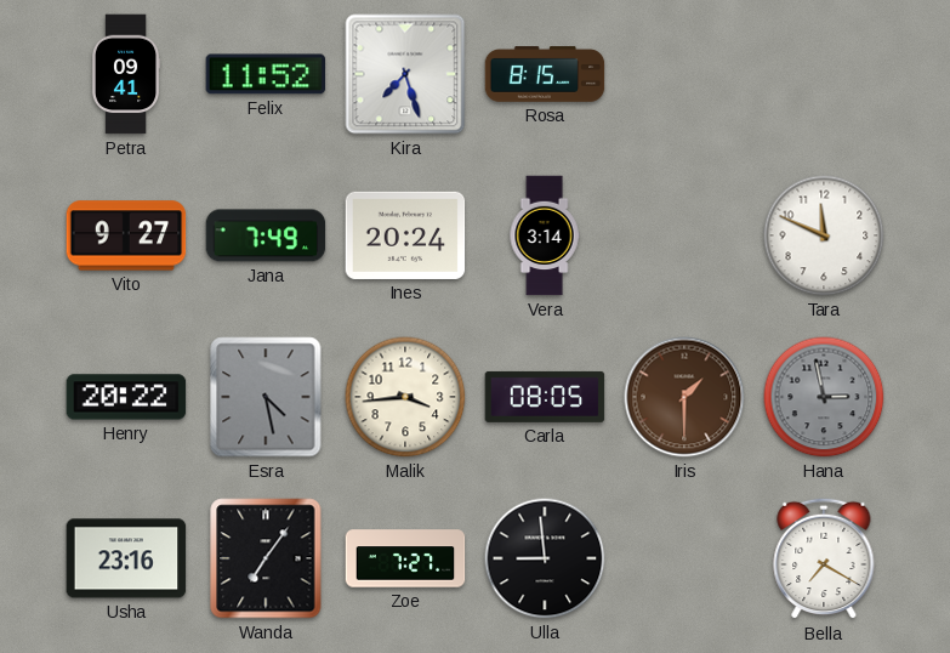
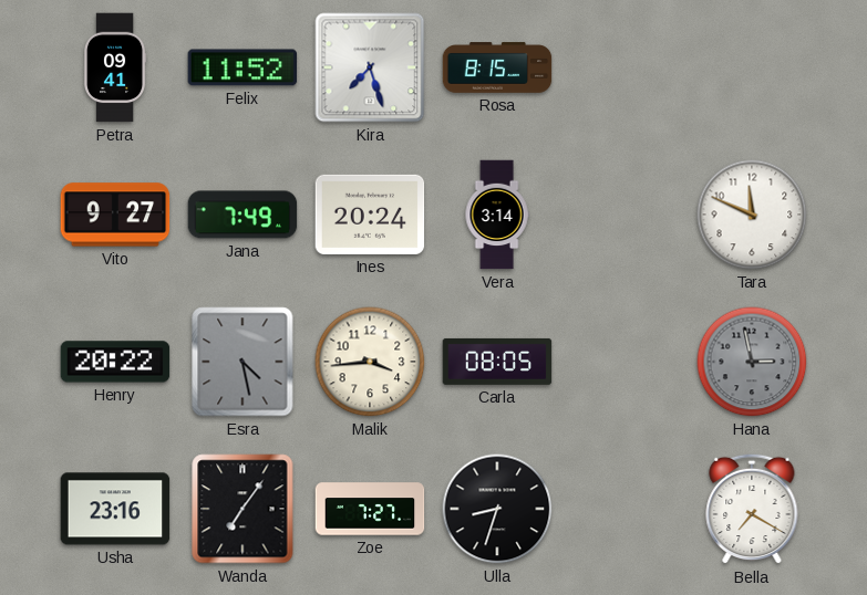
Iris: 1:30 -> none
Ulla: 8:59 -> 8:33
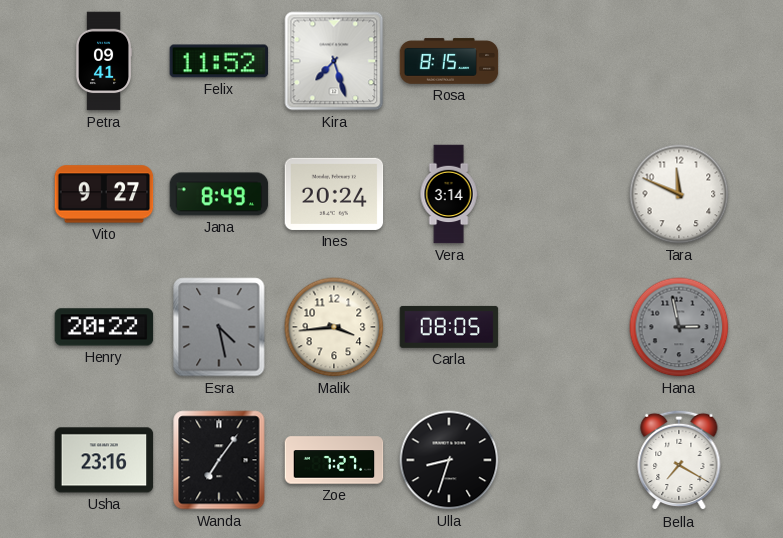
Jana: 7:49 -> 8:49
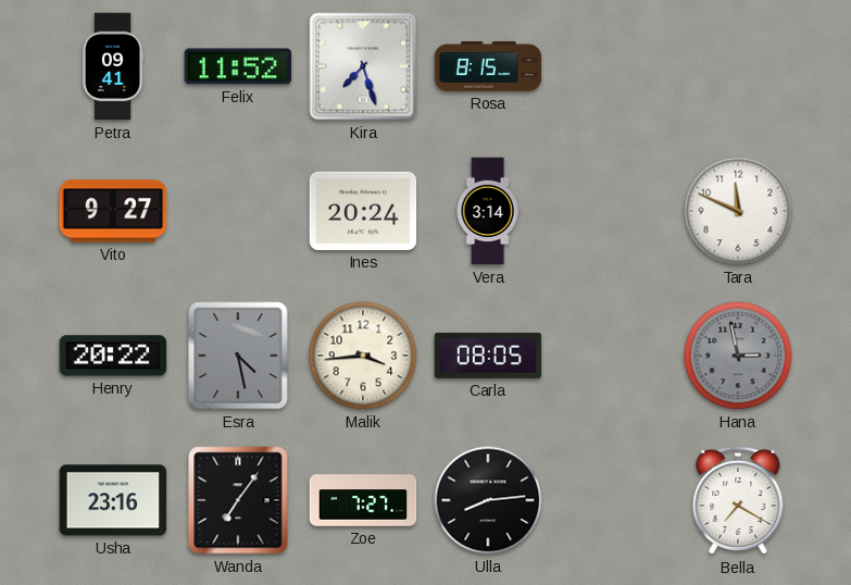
Jana: 8:49 -> none
Ulla: 8:33 -> 8:14
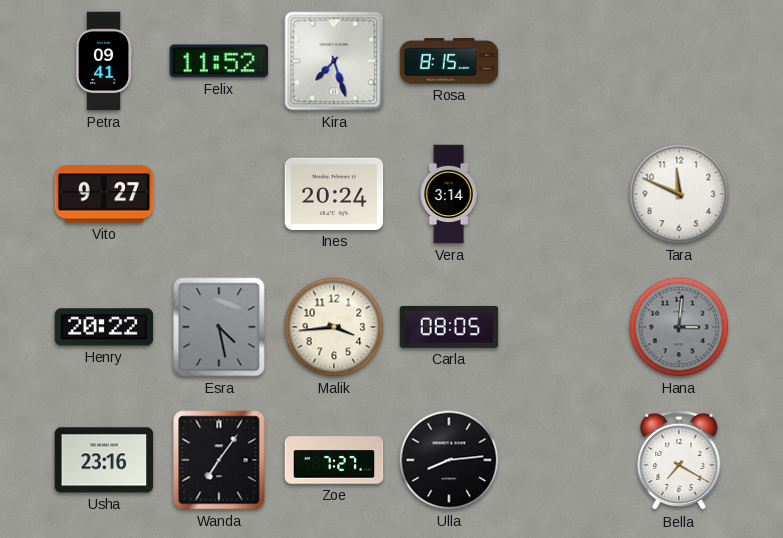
Hana: 2:58 -> 3:01
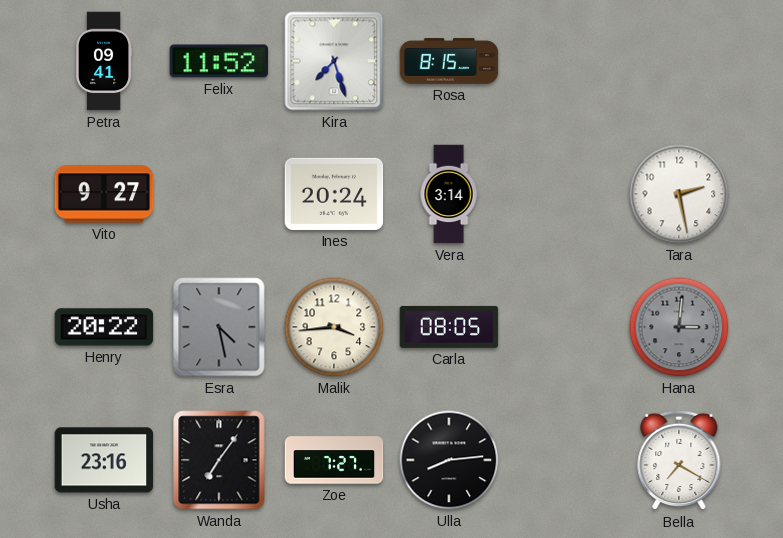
Tara: 11:49 -> 2:28
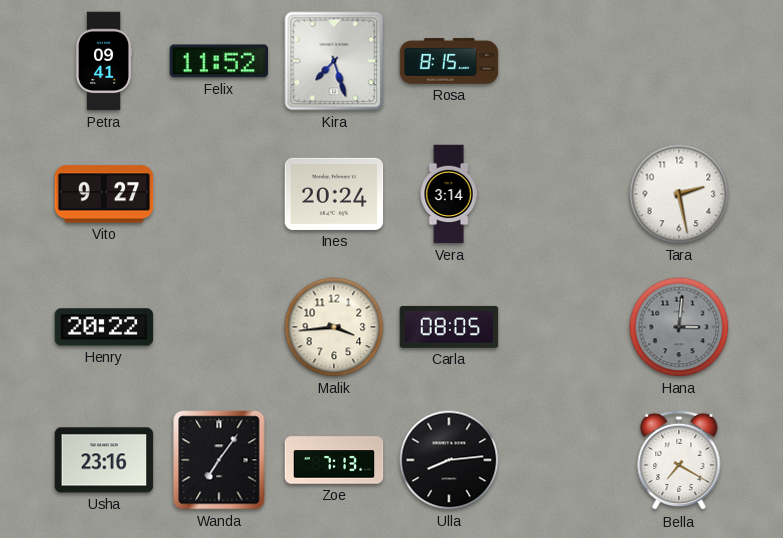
Esra: 4:28 -> none
Zoe: 7:27 -> 7:13
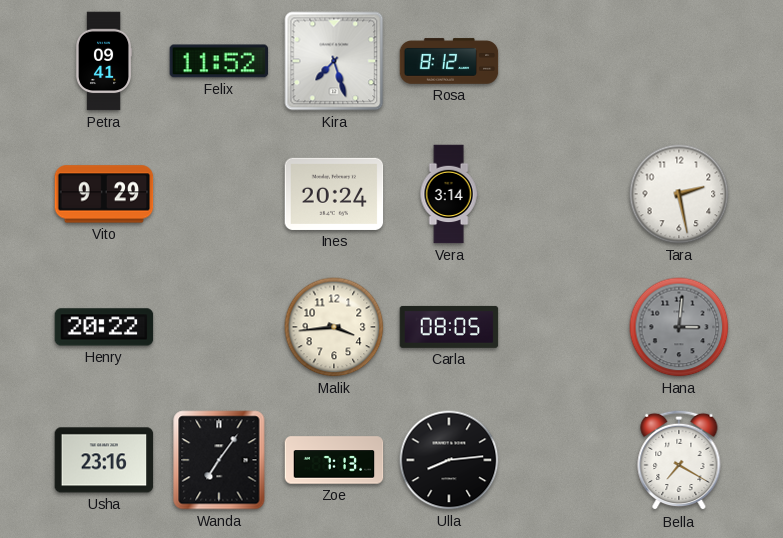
Rosa: 8:15 -> 8:12
Vito: 9:27 -> 9:29
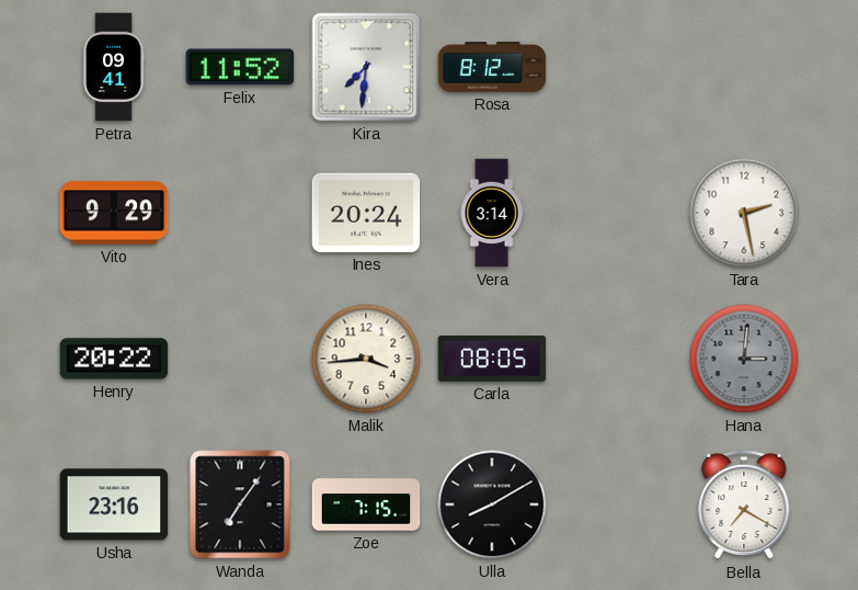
Kira: 7:27 -> 7:31
Zoe: 7:13 -> 7:15
Ulla: 8:14 -> 8:10
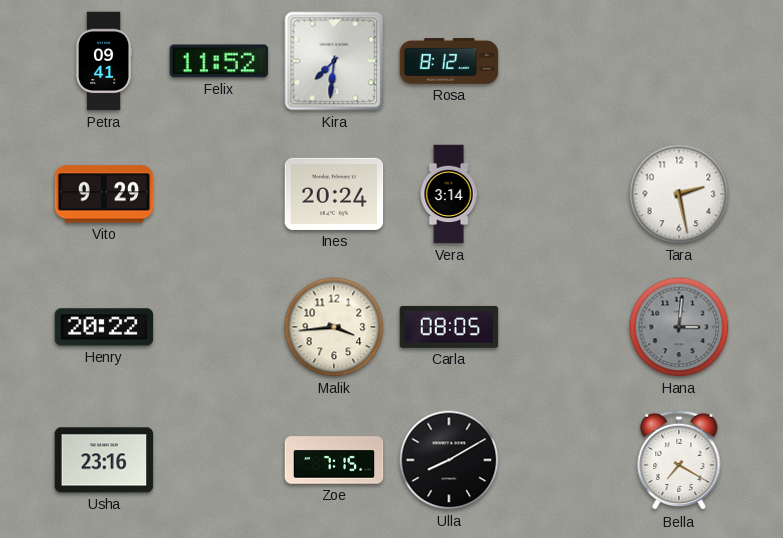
Wanda: 7:06 -> none
